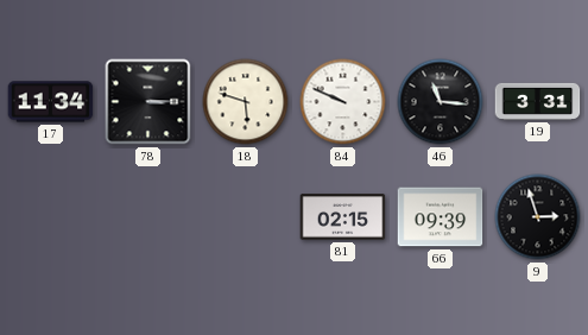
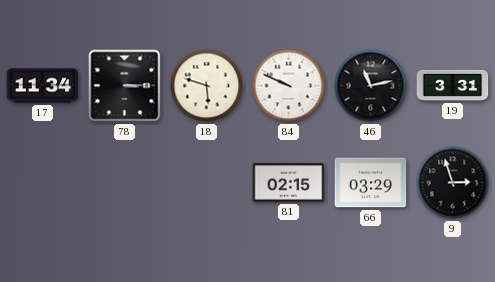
46: 11:16 -> 11:13
66: 09:39 -> 03:29
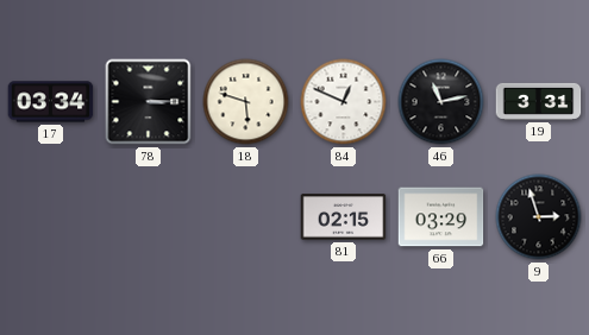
17: 11:34 -> 03:34
84: 9:49 -> 12:49
